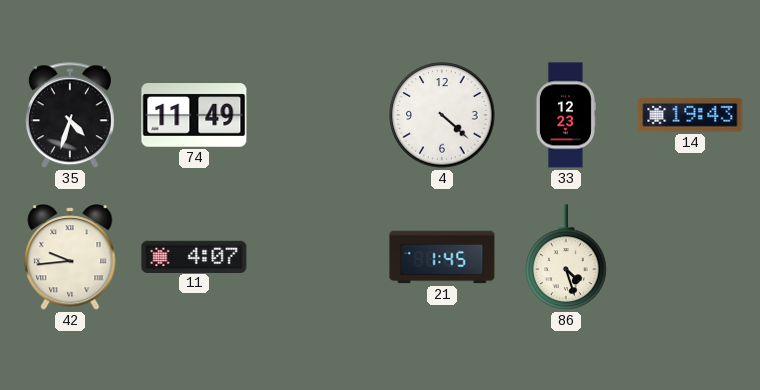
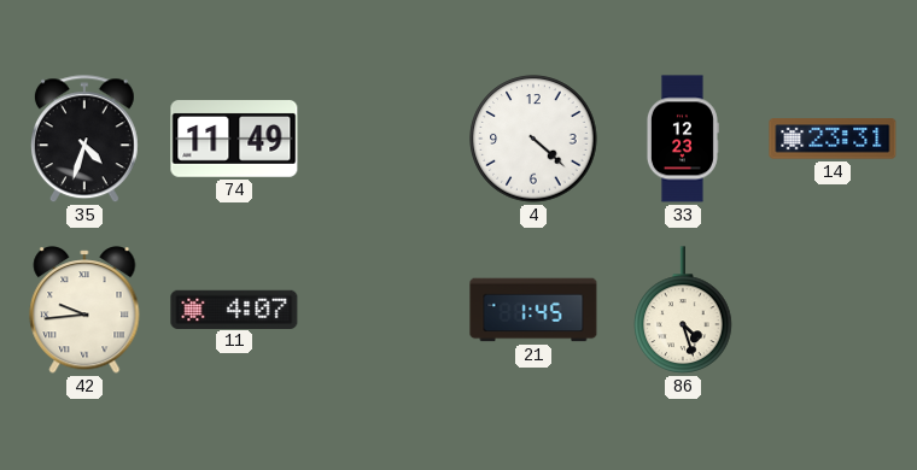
14: 19:43 -> 23:31
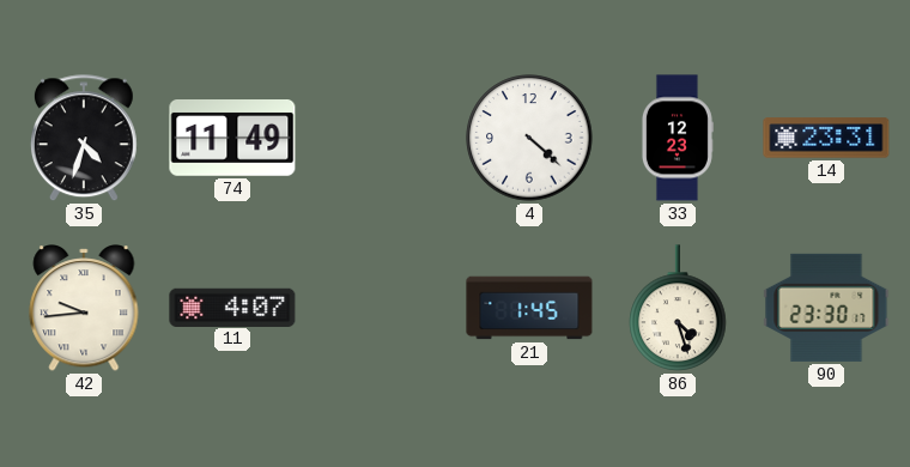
90: none -> 23:30
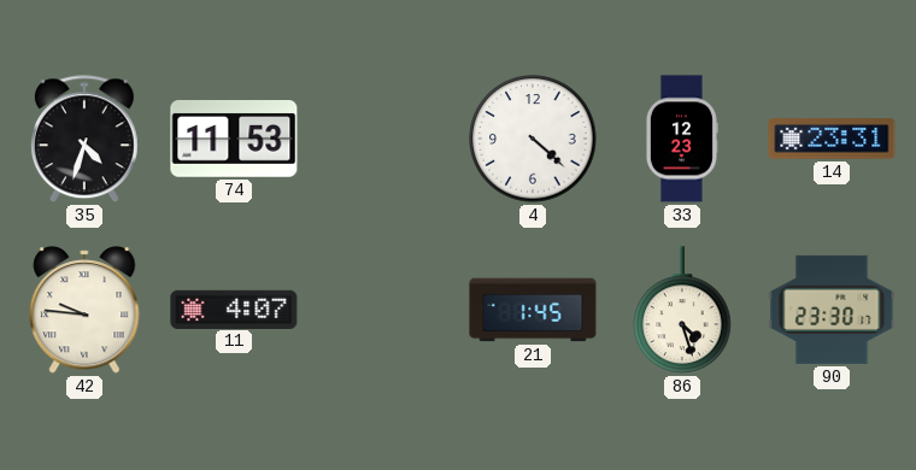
74: 11:49 -> 11:53
42: 9:44 -> 9:46
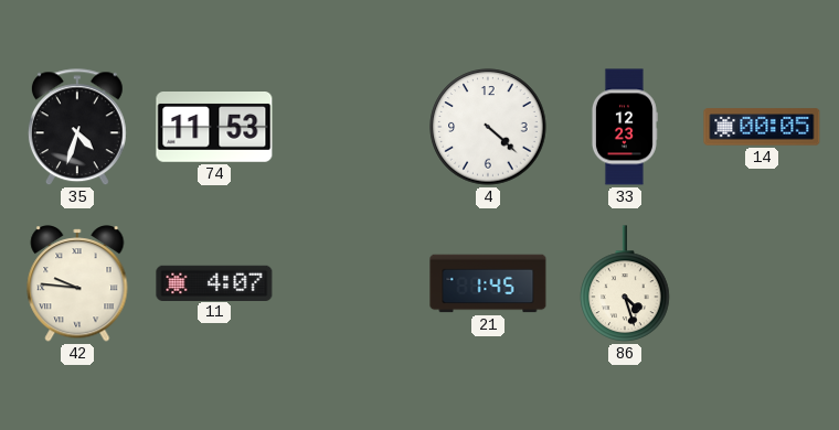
14: 23:31 -> 00:05
90: 23:30 -> none
